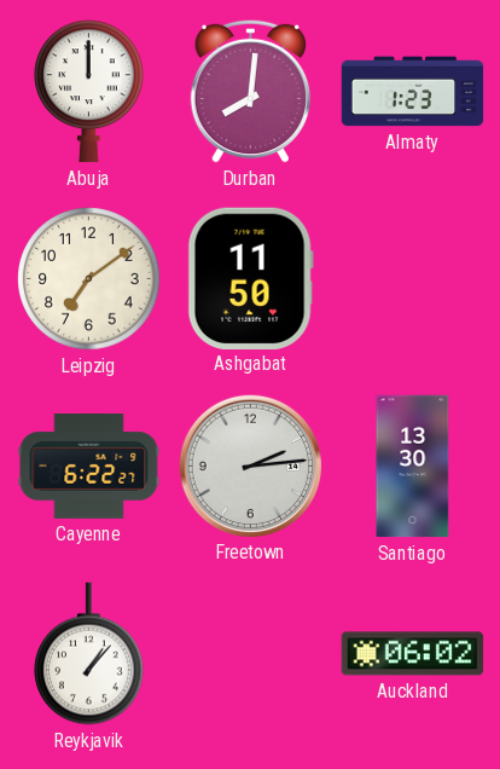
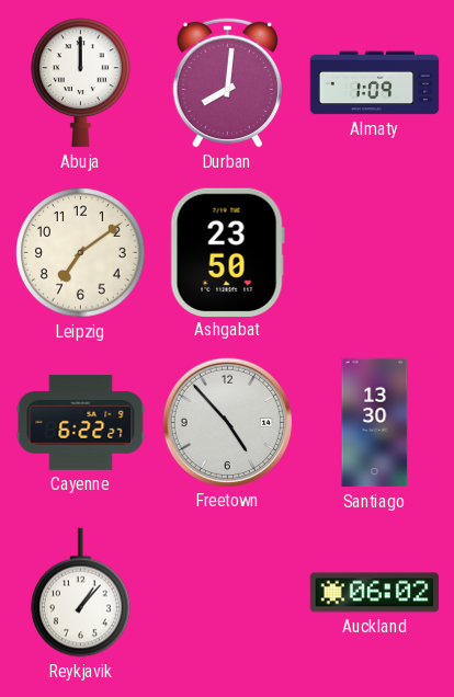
Almaty: 1:23 -> 1:09
Ashgabat: 11:50 -> 23:50
Freetown: 2:14 -> 4:53
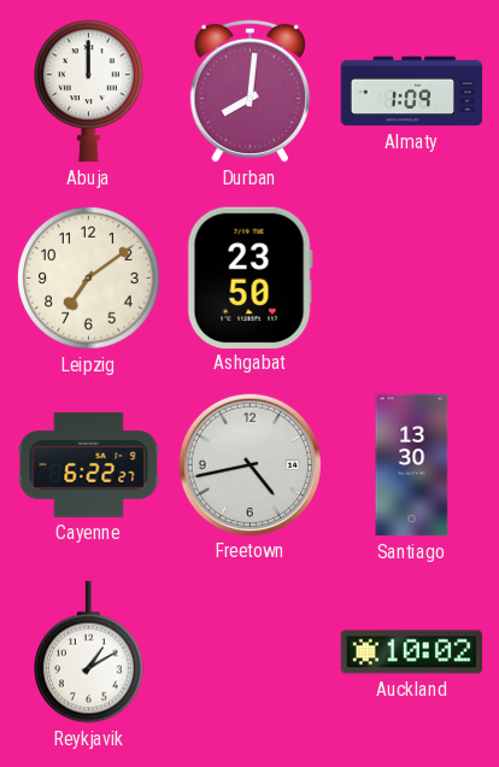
Freetown: 4:53 -> 4:43
Reykjavik: 1:07 -> 1:10
Auckland: 06:02 -> 10:02
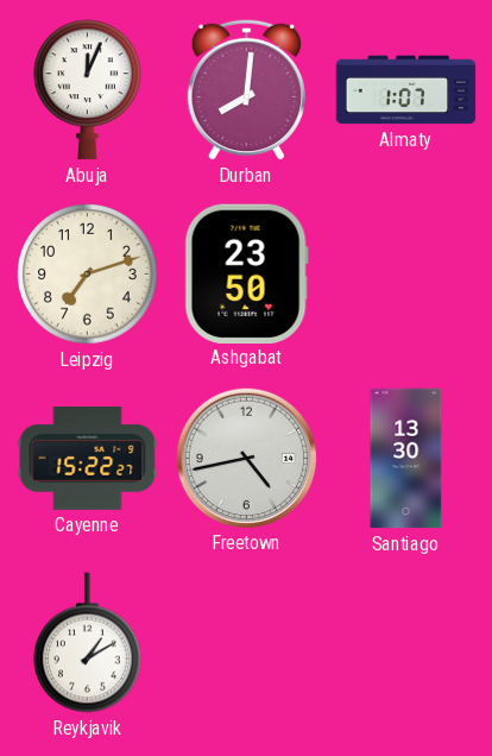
Abuja: 12:00 -> 12:04
Almaty: 1:09 -> 1:07
Leipzig: 7:09 -> 7:12
Cayenne: 6:22 -> 15:22
Auckland: 10:02 -> none
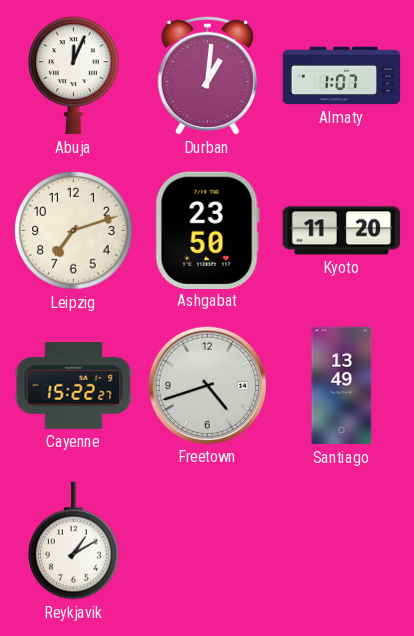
Durban: 8:01 -> 1:01
Kyoto: none -> 11:20
Freetown: 4:43 -> 4:42
Santiago: 13:30 -> 13:49
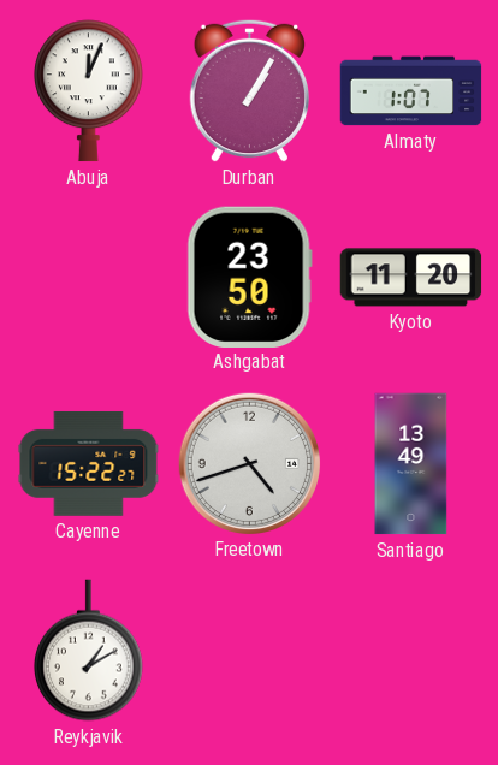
Durban: 1:01 -> 1:05
Leipzig: 7:12 -> none
